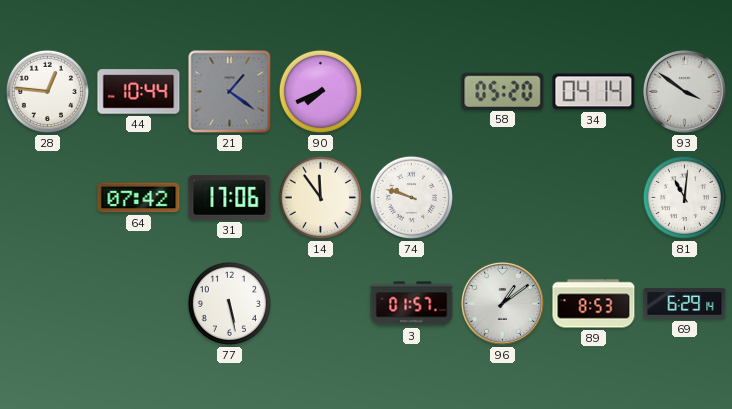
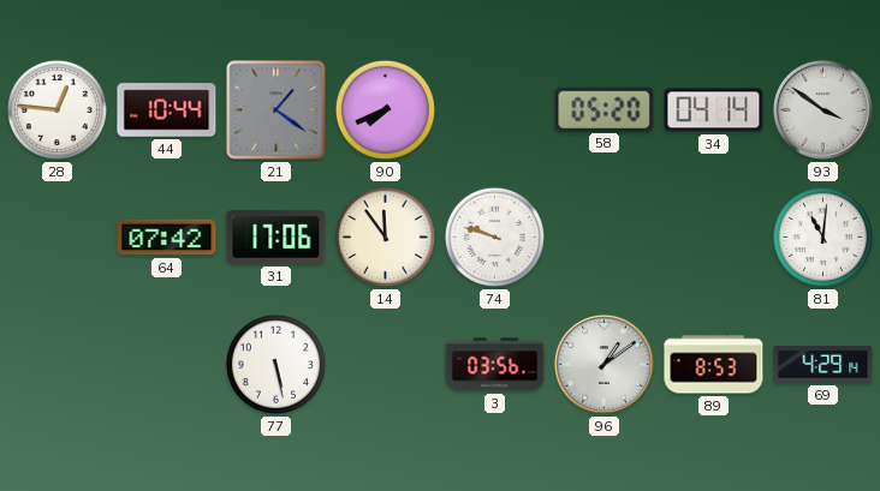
3: 01:57 -> 03:56
69: 6:29 -> 4:29
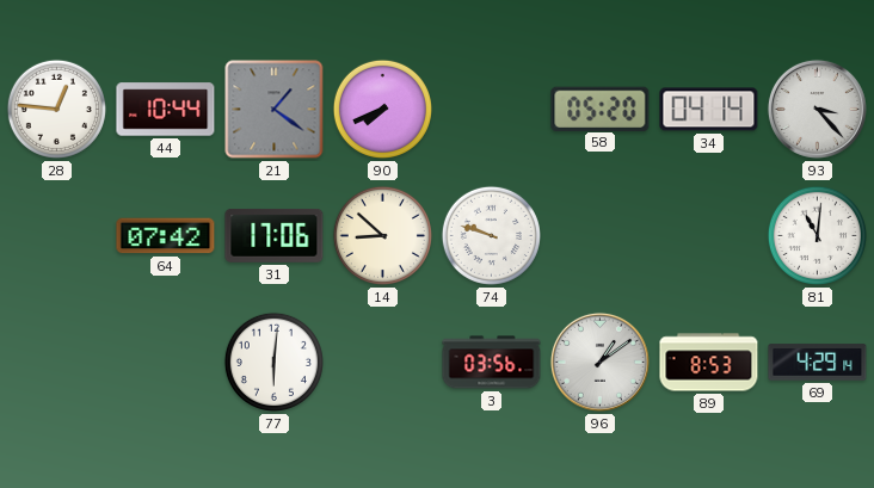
93: 3:51 -> 3:23
14: 11:54 -> 8:52
77: 5:28 -> 6:01
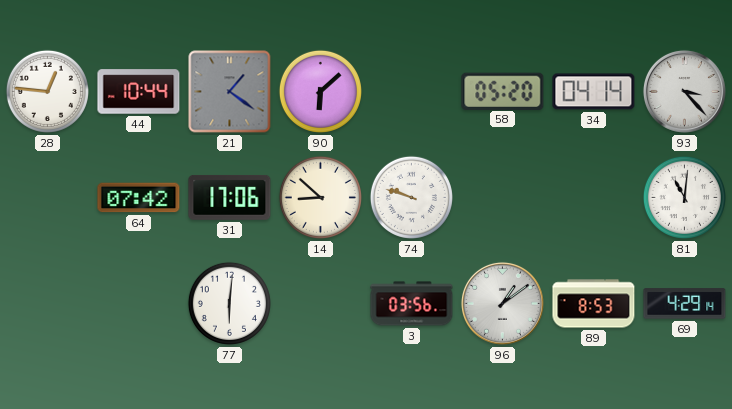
90: 7:41 -> 6:08
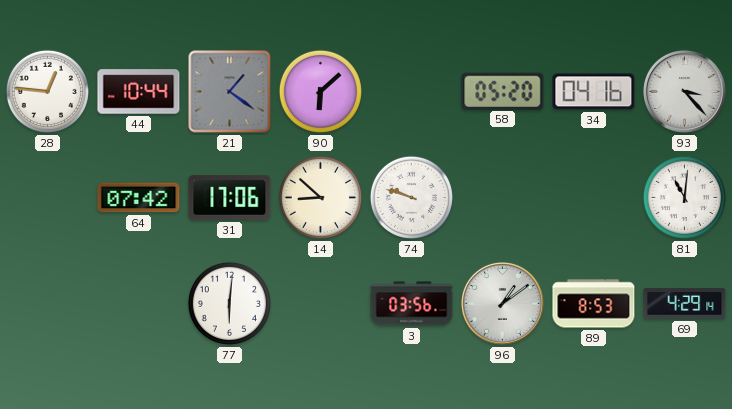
34: 04:14 -> 04:16
